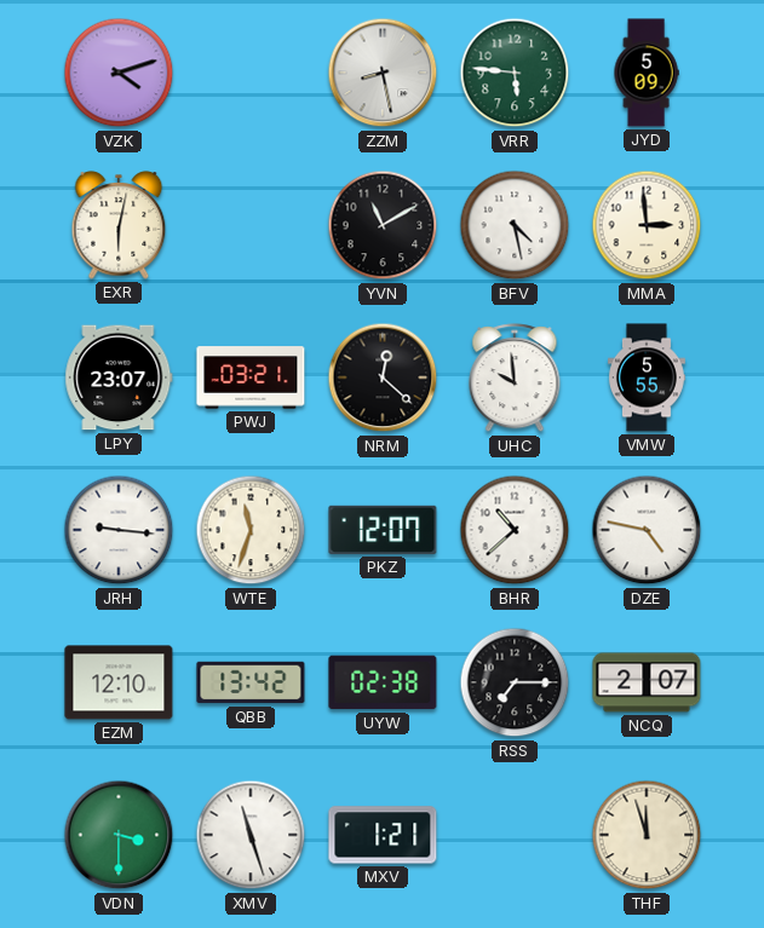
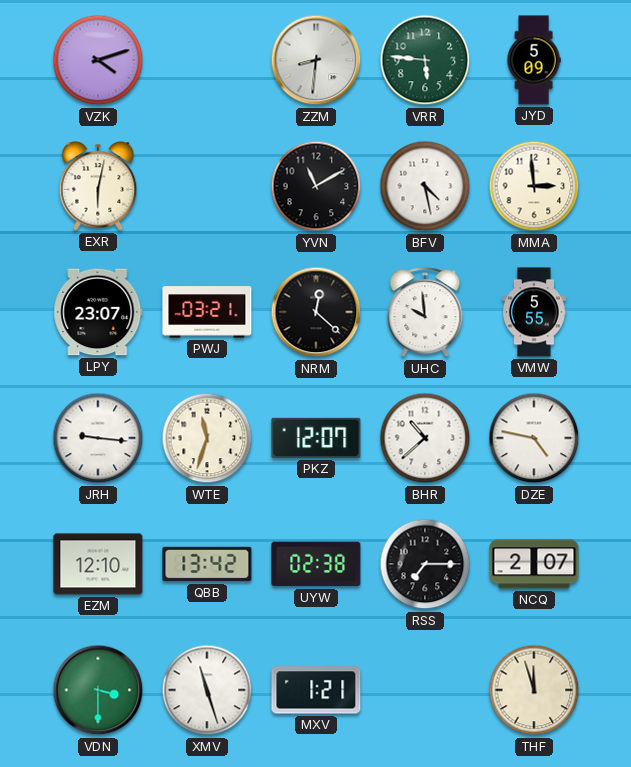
ZZM: 8:28 -> 8:31
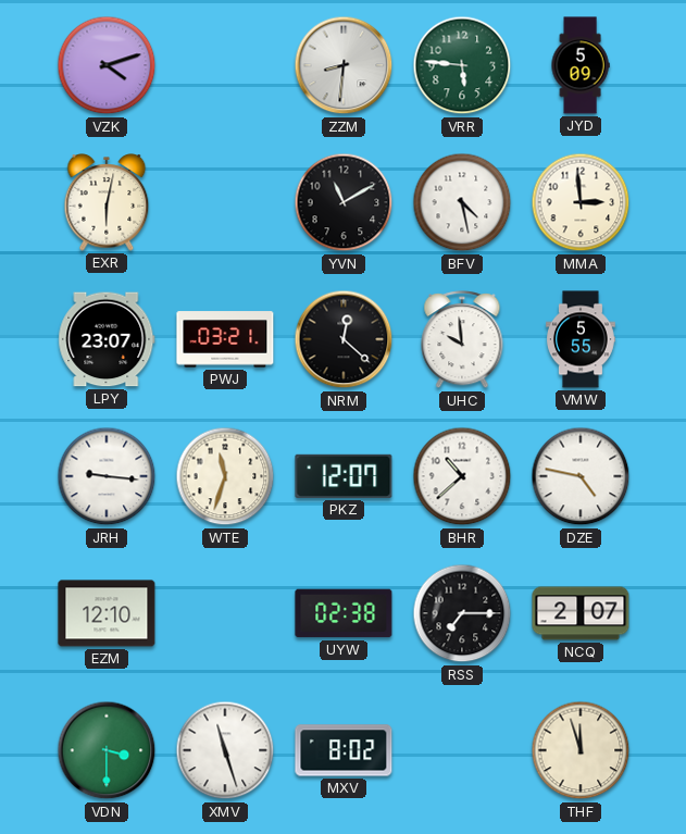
QBB: 13:42 -> none
MXV: 1:21 -> 8:02
